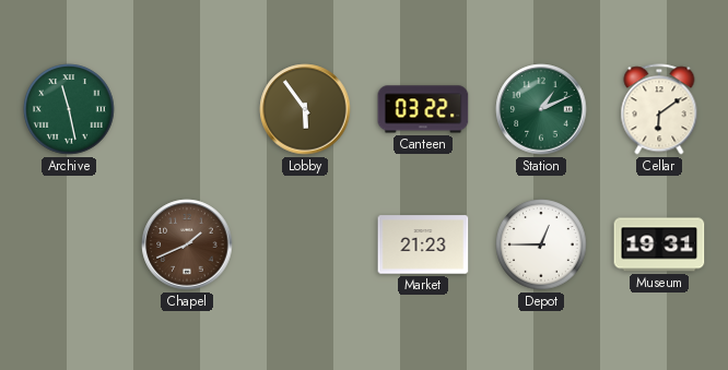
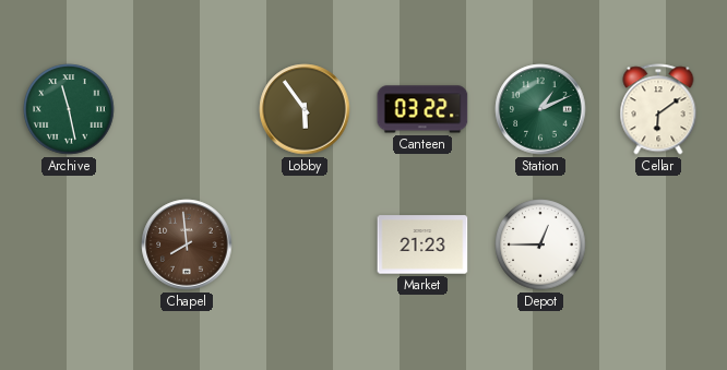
Chapel: 1:41 -> 7:59
Museum: 19:31 -> none
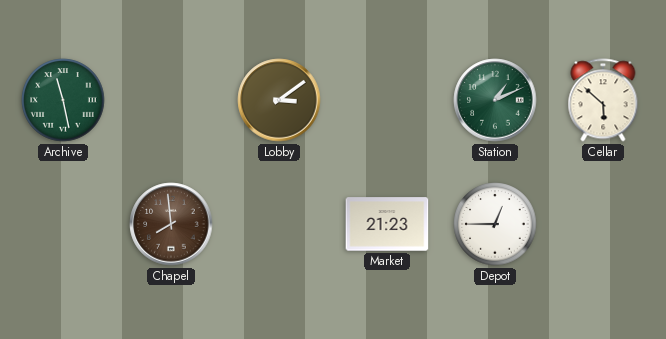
Lobby: 5:54 -> 3:09
Canteen: 03:22 -> none
Cellar: 6:09 -> 5:52
